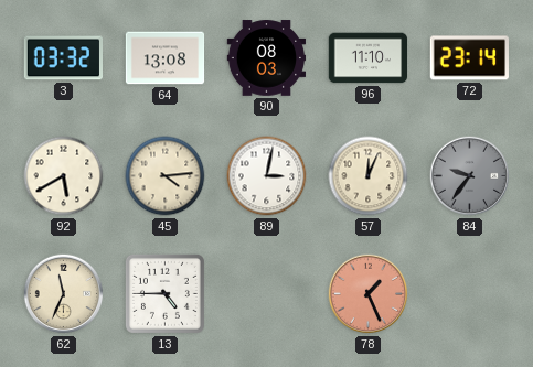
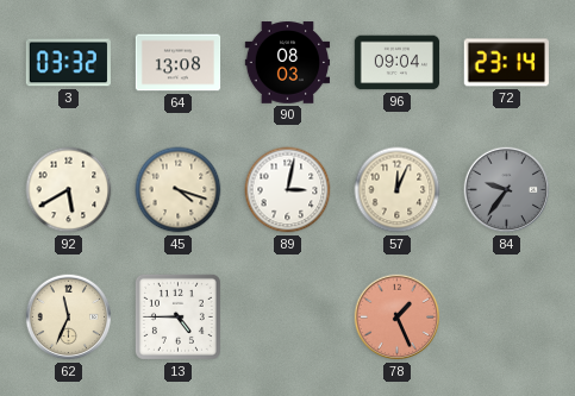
96: 11:10 -> 09:04
45: 4:14 -> 4:18
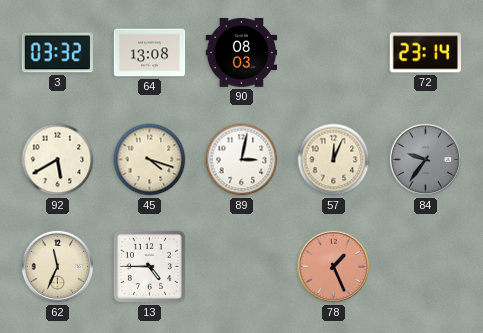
96: 09:04 -> none
